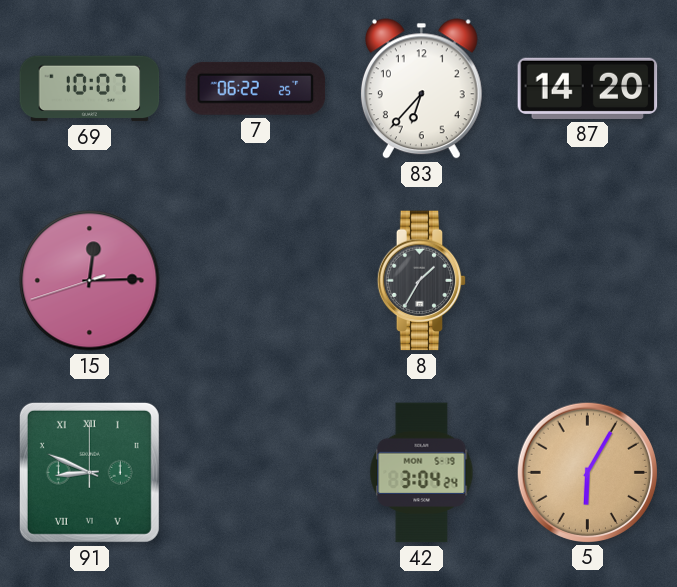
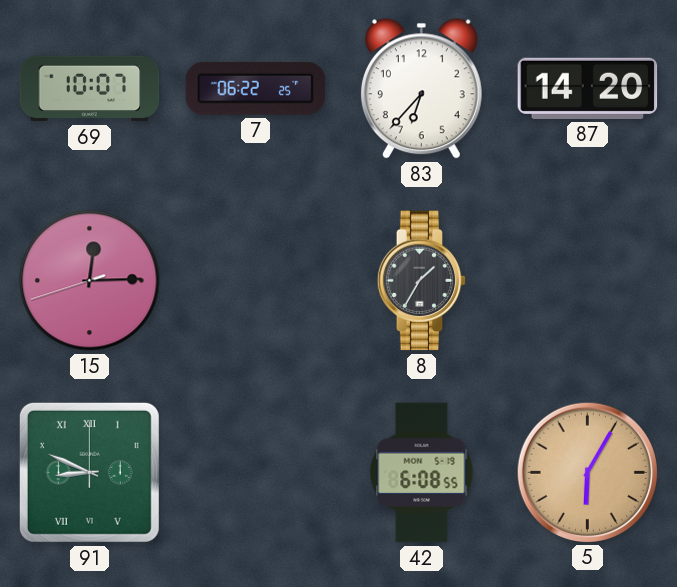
42: 3:04 -> 6:08
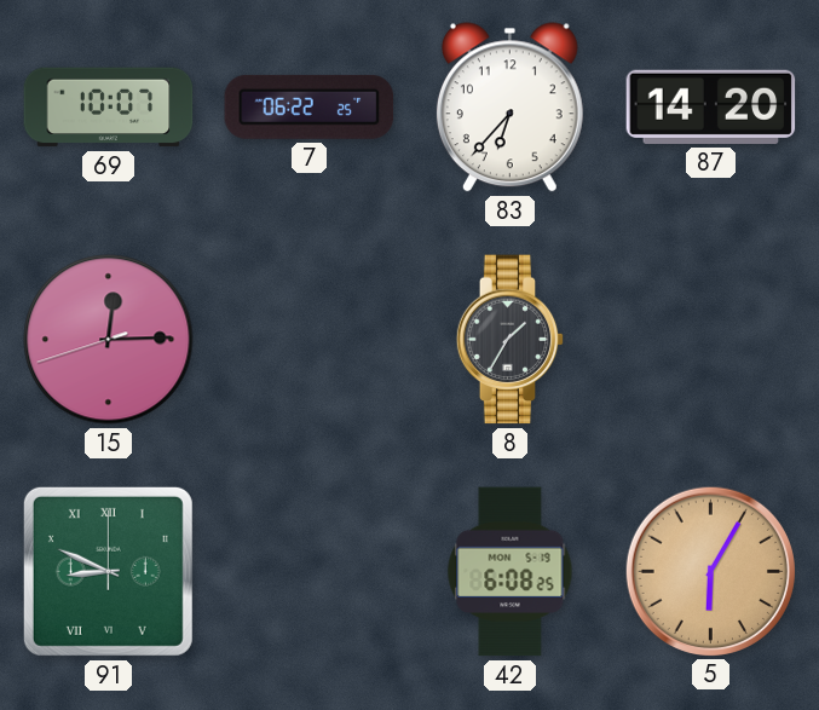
42: 6:08:55 -> 6:08:25
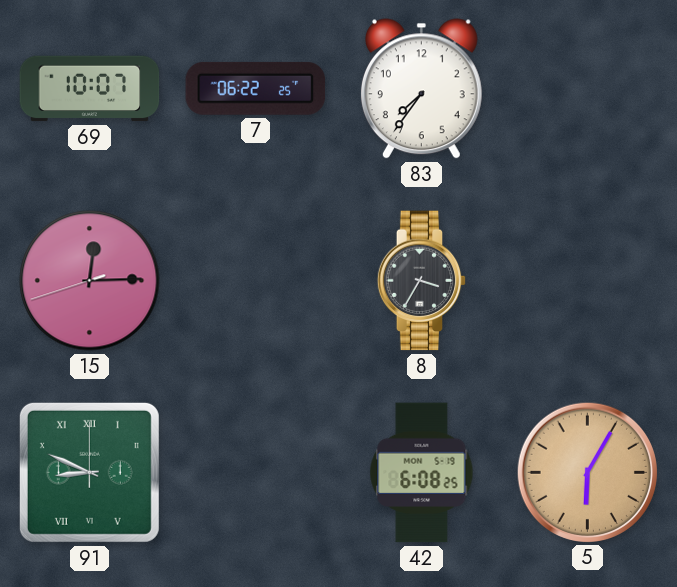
83: 6:37 -> 7:36
87: 14:20 -> none
8: 1:35 -> 3:35
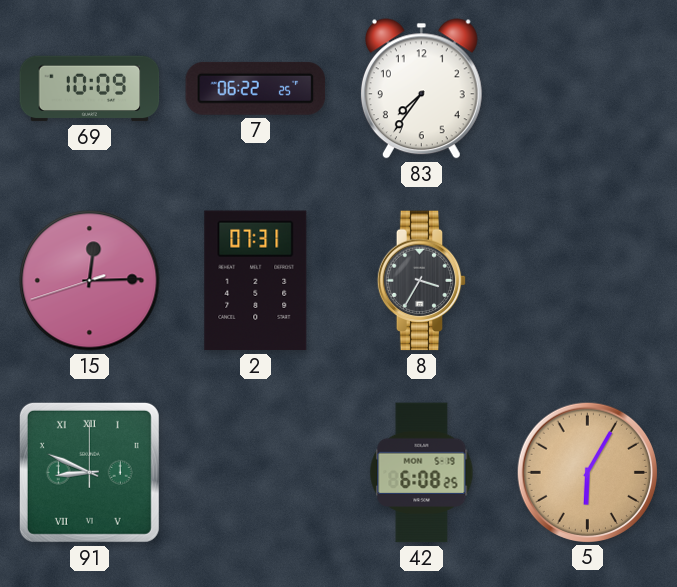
69: 10:07 -> 10:09
2: none -> 07:31
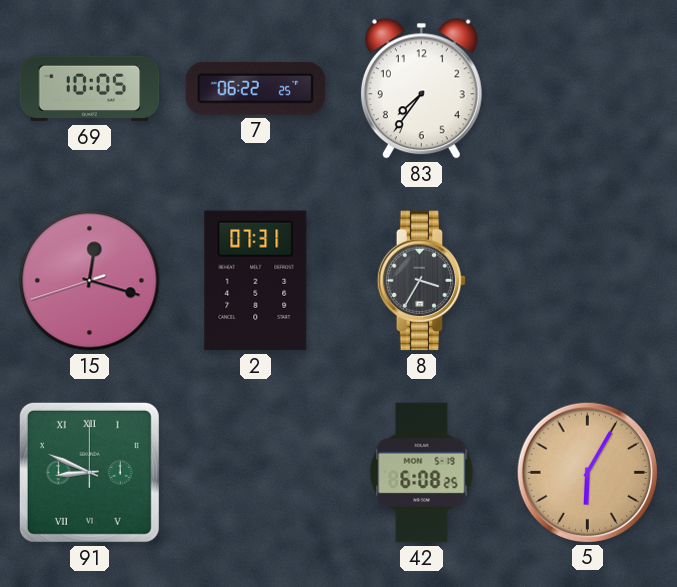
69: 10:09 -> 10:05
15: 12:14 -> 12:17
